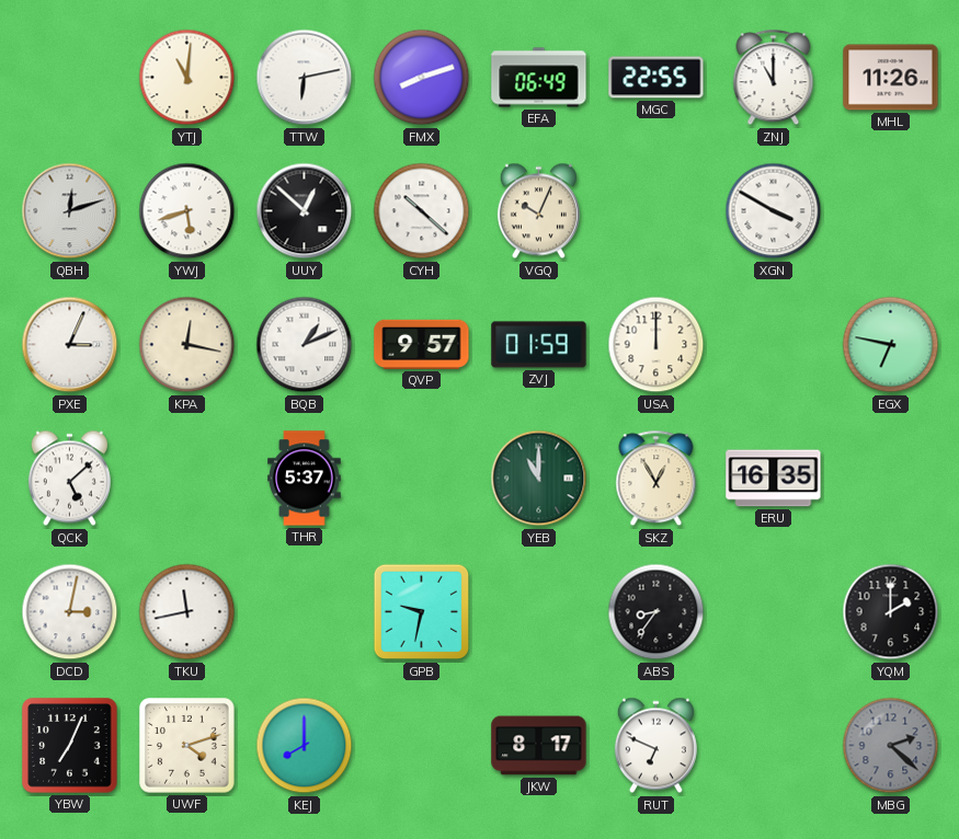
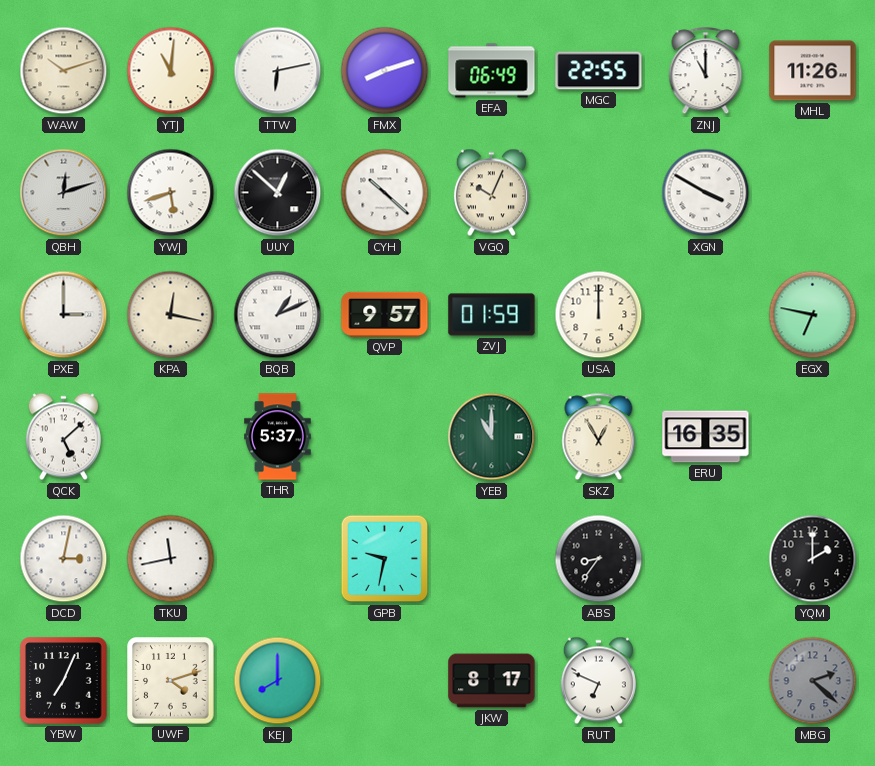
WAW: none -> 10:12
PXE: 3:04 -> 3:00
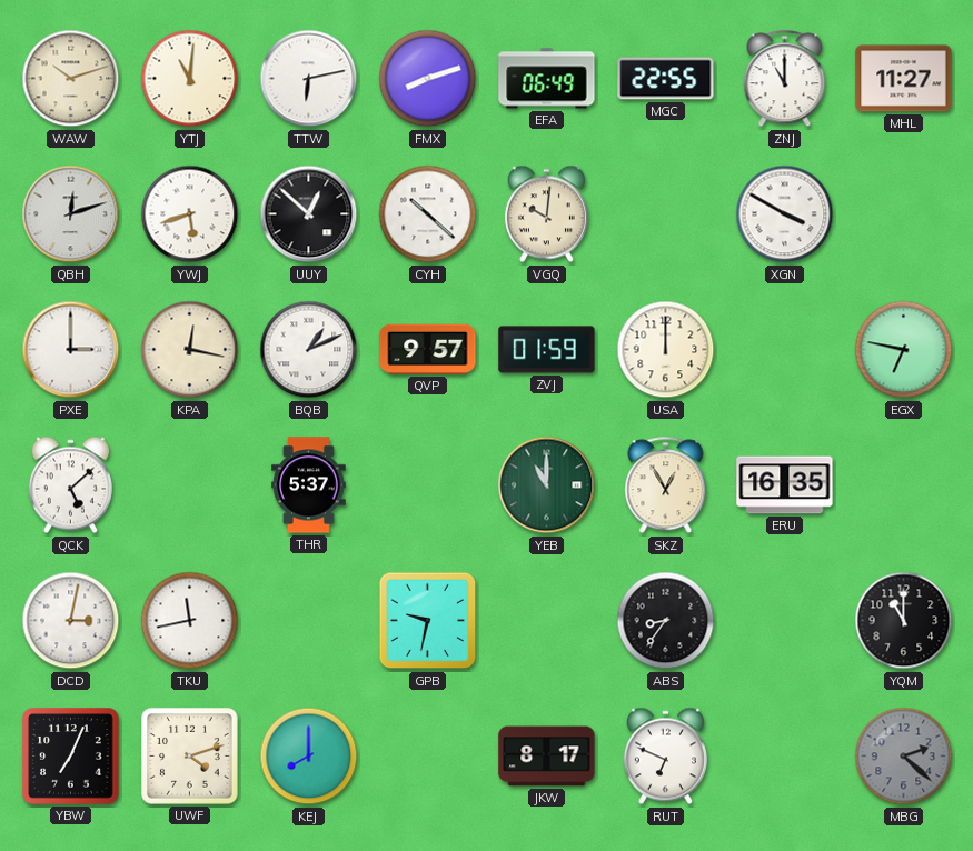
MHL: 11:26 -> 11:27
VGQ: 10:04 -> 10:01
YQM: 2:00 -> 11:00
